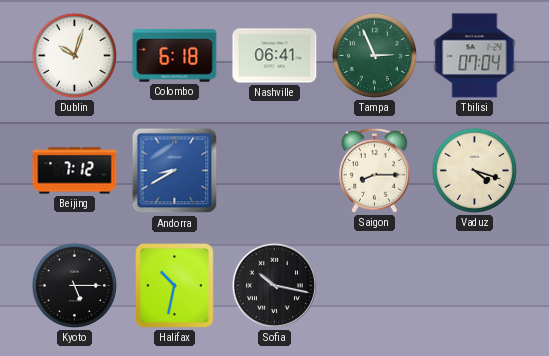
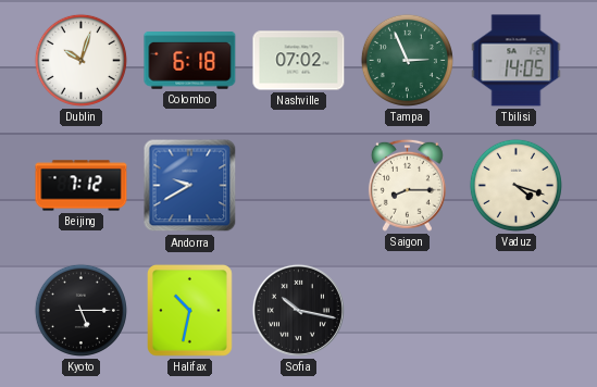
Nashville: 06:41 -> 07:02
Tbilisi: 07:04 -> 14:05
Andorra: 8:40 -> 9:40
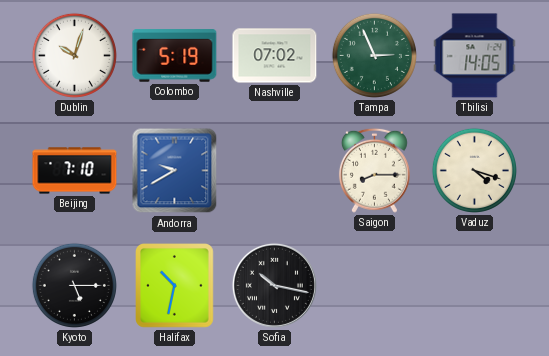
Colombo: 6:18 -> 5:19
Beijing: 7:12 -> 7:10
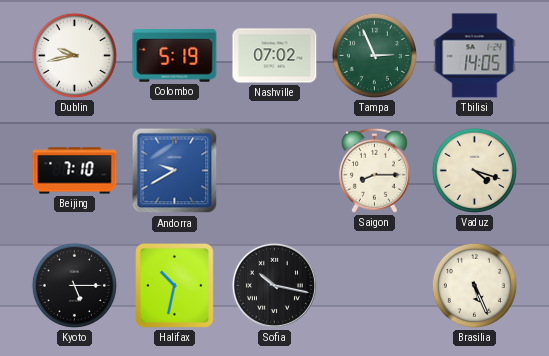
Dublin: 10:03 -> 9:43
Brasilia: none -> 5:26
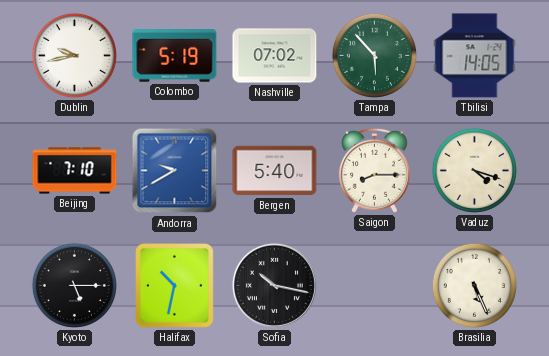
Tampa: 2:56 -> 5:53
Bergen: none -> 5:40
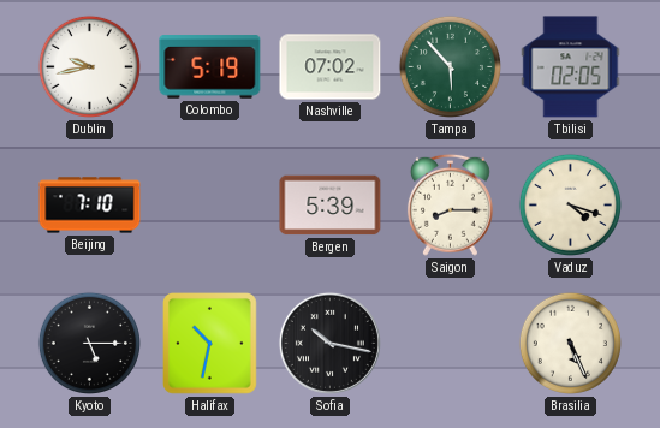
Tbilisi: 14:05 -> 02:05
Andorra: 9:40 -> none
Bergen: 5:40 -> 5:39
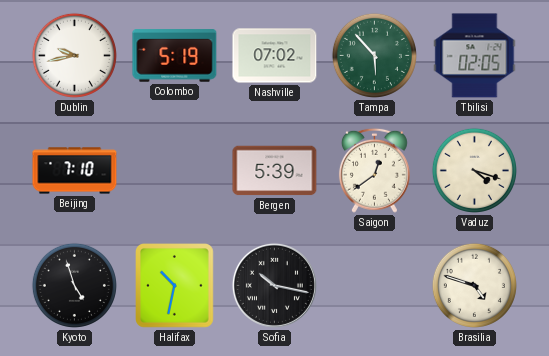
Saigon: 8:15 -> 12:39
Kyoto: 5:15 -> 4:57
Brasilia: 5:26 -> 4:48
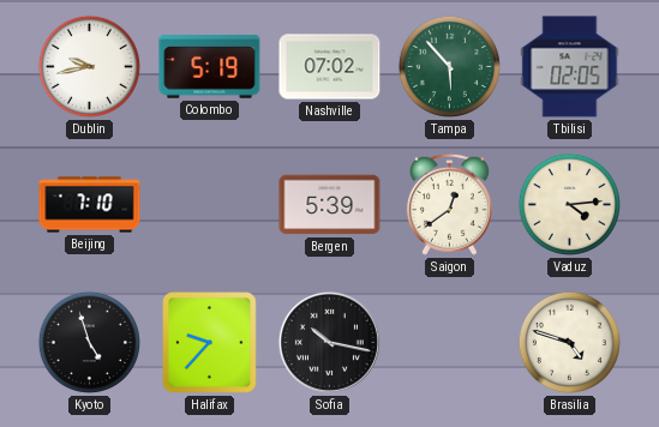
Vaduz: 4:18 -> 4:14
Halifax: 10:32 -> 9:37
